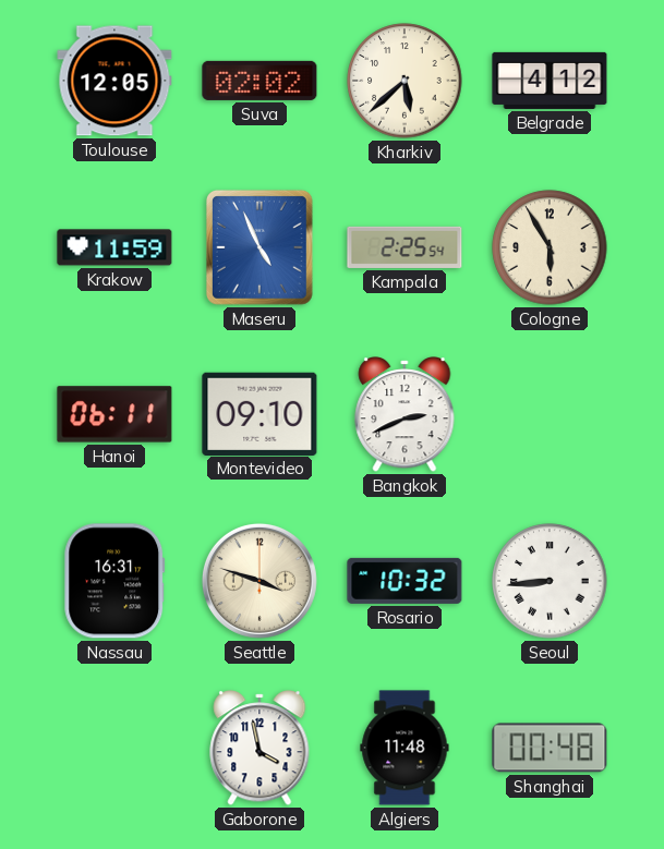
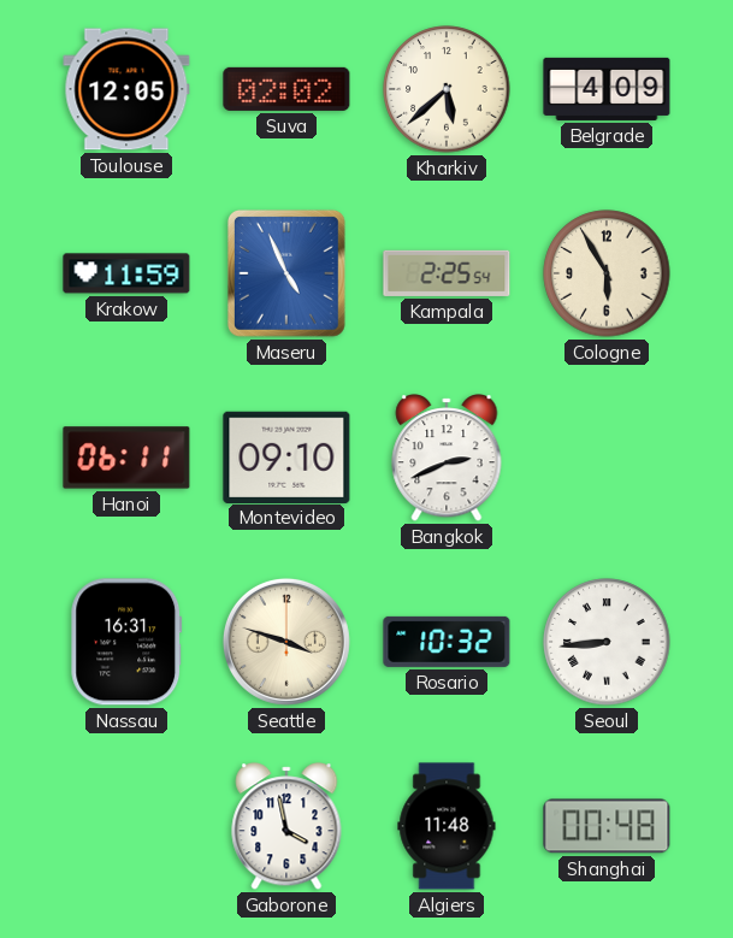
Belgrade: 4:12 -> 4:09
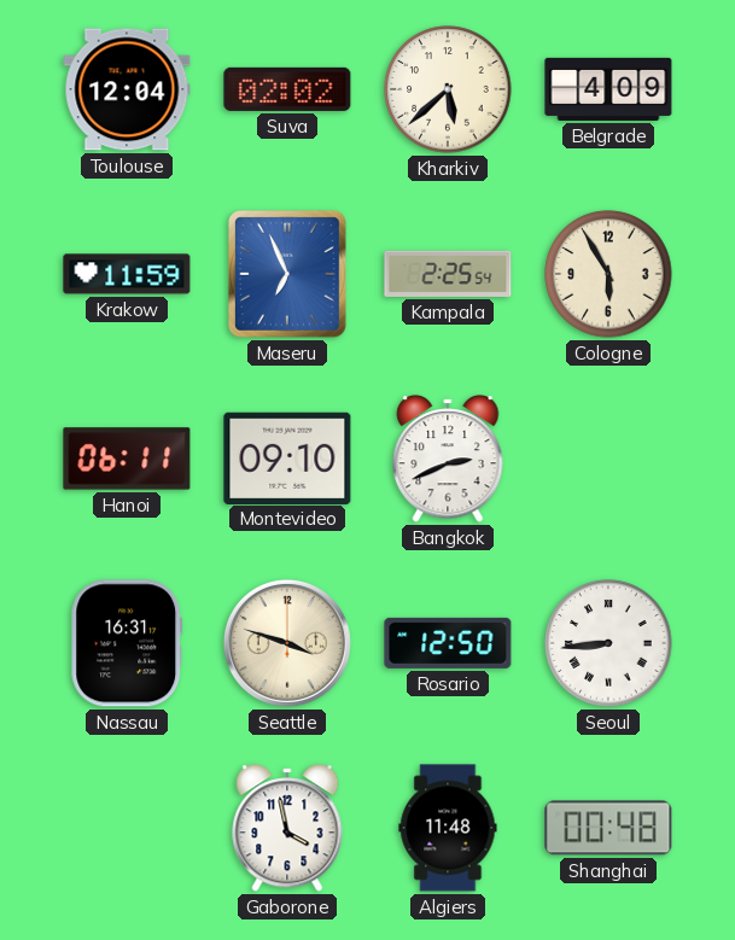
Toulouse: 12:05 -> 12:04
Maseru: 4:56 -> 6:56
Rosario: 10:32 -> 12:50
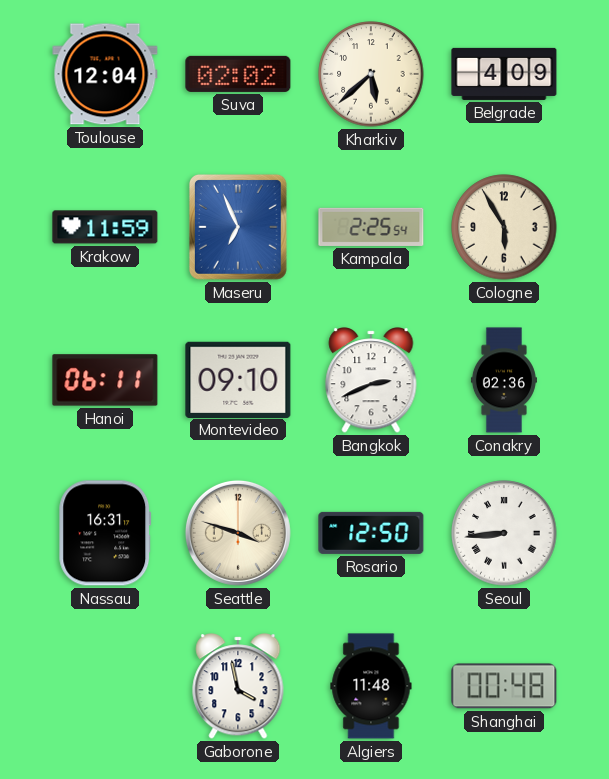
Conakry: none -> 02:36
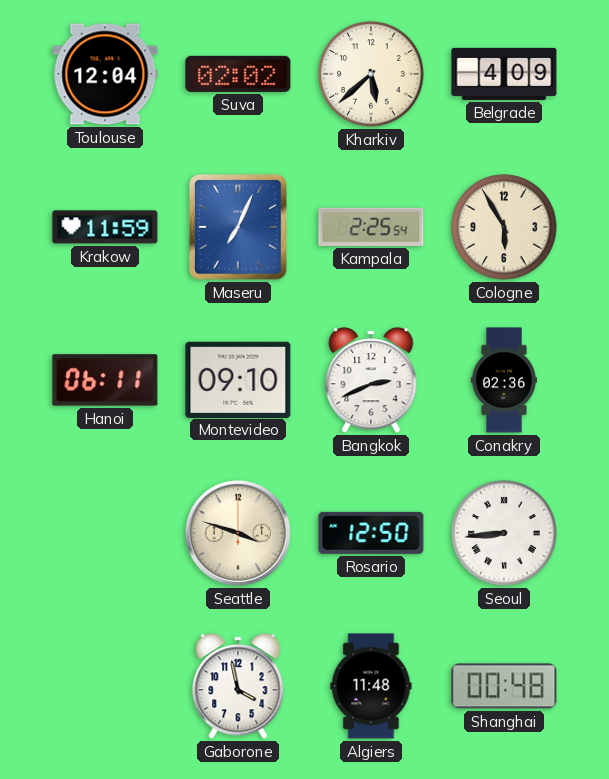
Maseru: 6:56 -> 7:04
Nassau: 16:31 -> none
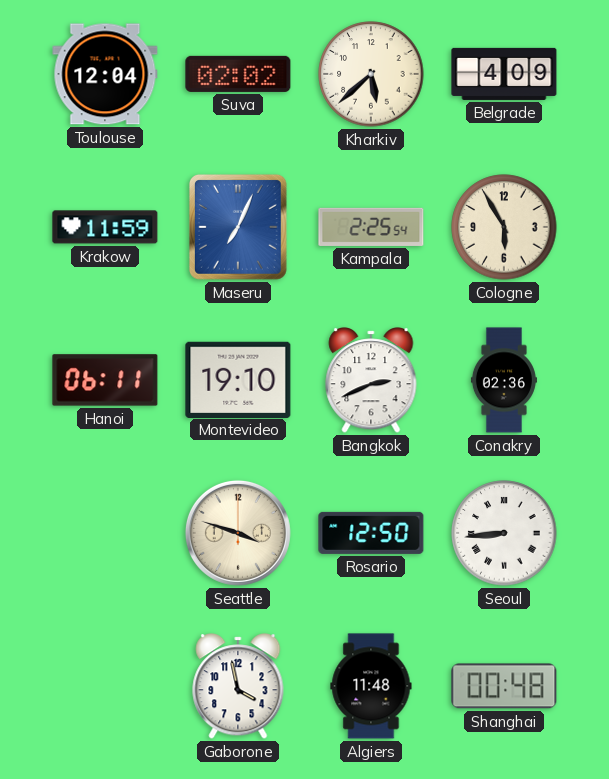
Montevideo: 09:10 -> 19:10
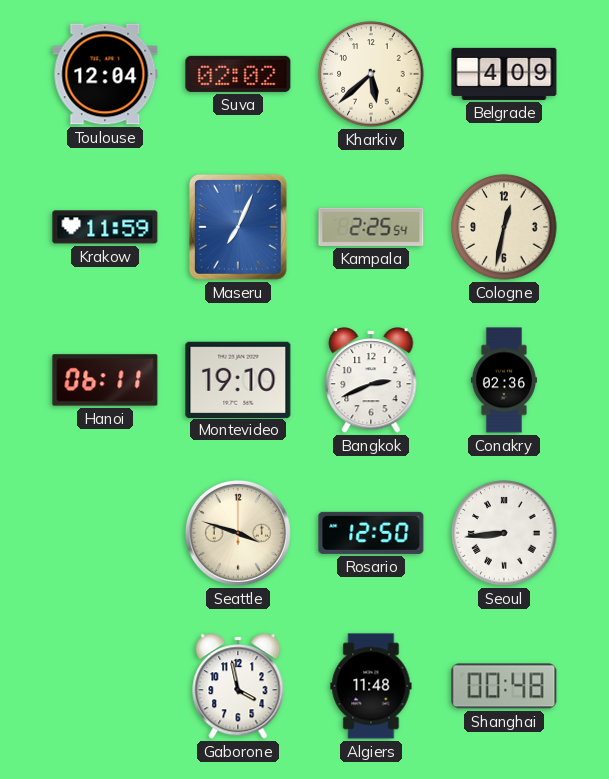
Cologne: 5:55 -> 12:32
